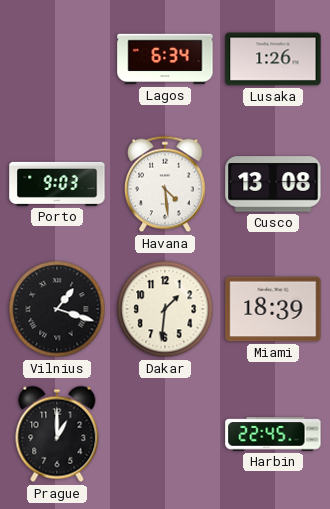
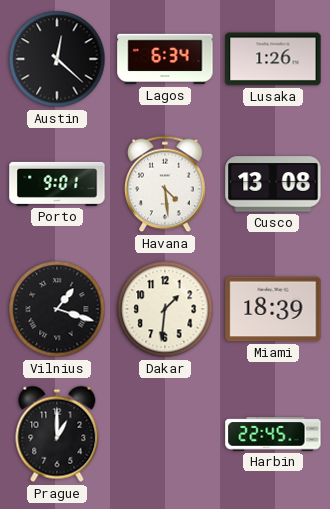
Austin: none -> 12:22
Porto: 9:03 -> 9:01
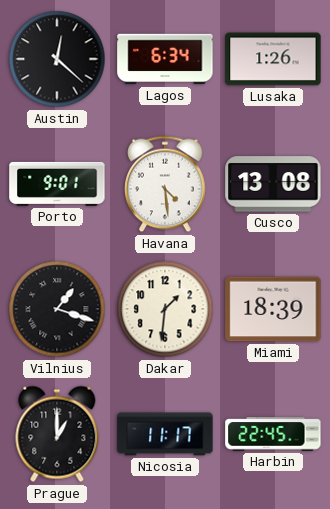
Nicosia: none -> 11:17
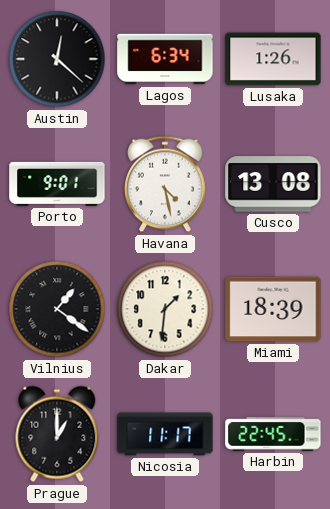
Havana: 4:29 -> 4:28
Vilnius: 1:18 -> 1:21
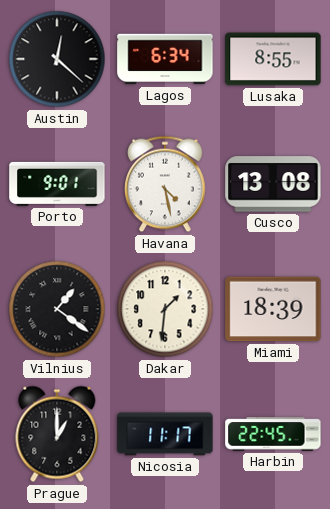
Lusaka: 1:26 -> 8:55
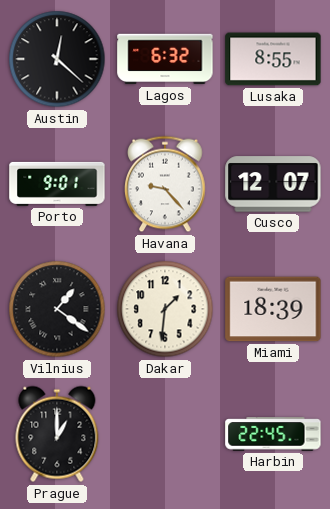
Lagos: 6:34 -> 6:32
Havana: 4:28 -> 9:23
Cusco: 13:08 -> 12:07
Nicosia: 11:17 -> none
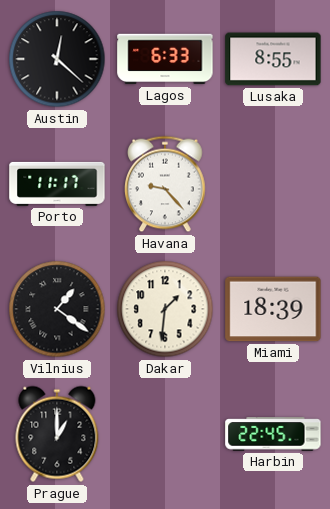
Lagos: 6:32 -> 6:33
Porto: 9:01 -> 11:17
Cusco: 12:07 -> none
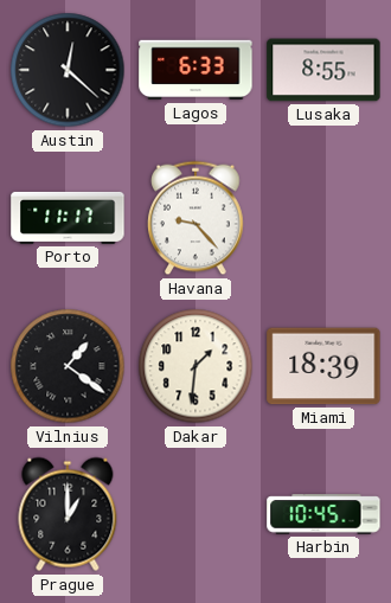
Harbin: 22:45 -> 10:45
